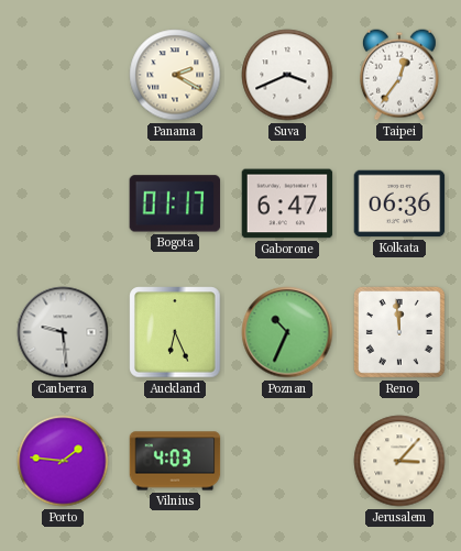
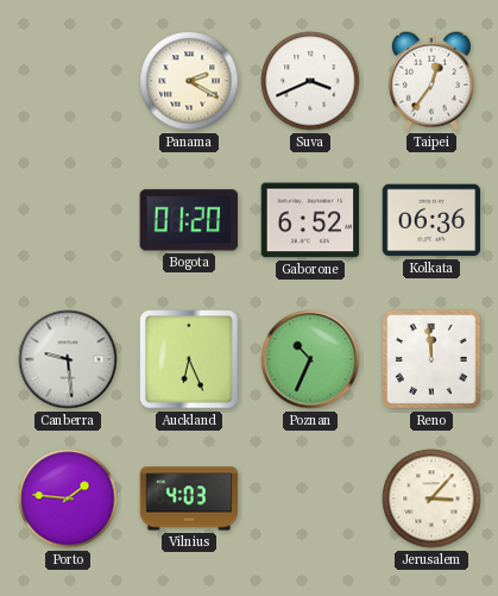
Bogota: 01:17 -> 01:20
Gaborone: 6:47 -> 6:52
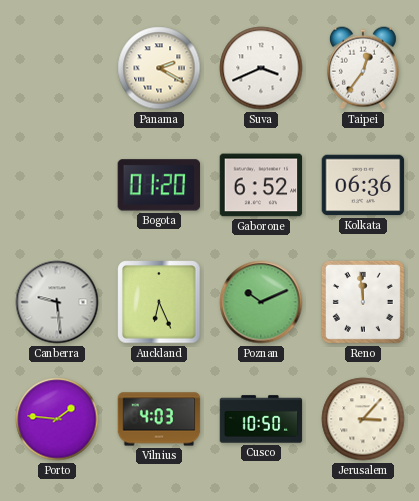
Poznan: 10:34 -> 10:11
Cusco: none -> 10:50
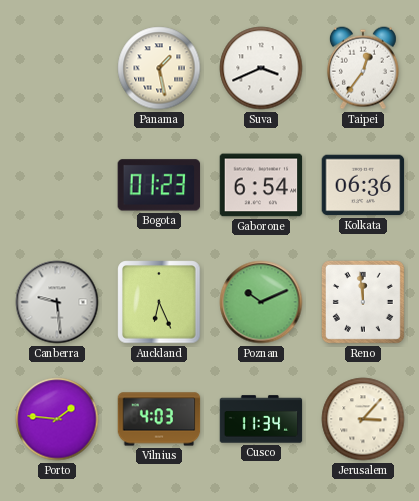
Panama: 2:20 -> 1:28
Bogota: 01:20 -> 01:23
Gaborone: 6:52 -> 6:54
Cusco: 10:50 -> 11:34
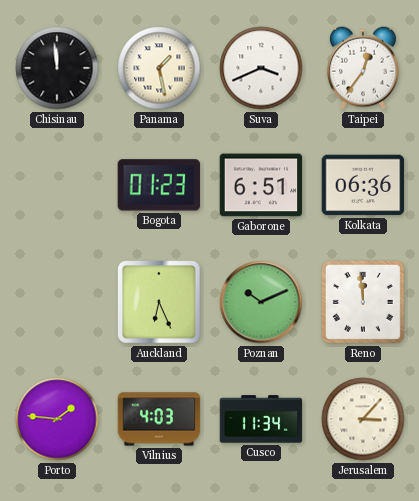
Chisinau: none -> 11:59
Gaborone: 6:54 -> 6:51
Canberra: 9:29 -> none
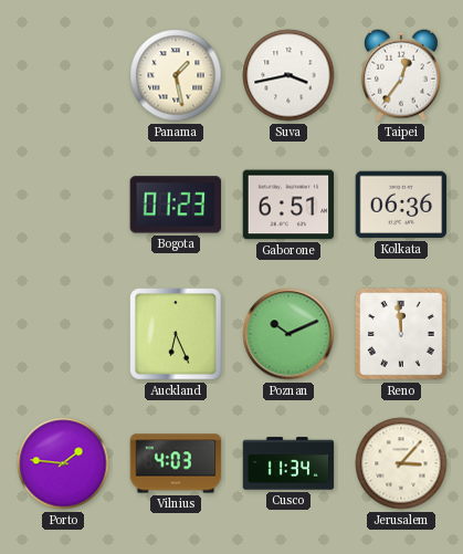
Chisinau: 11:59 -> none
Suva: 3:41 -> 3:43
